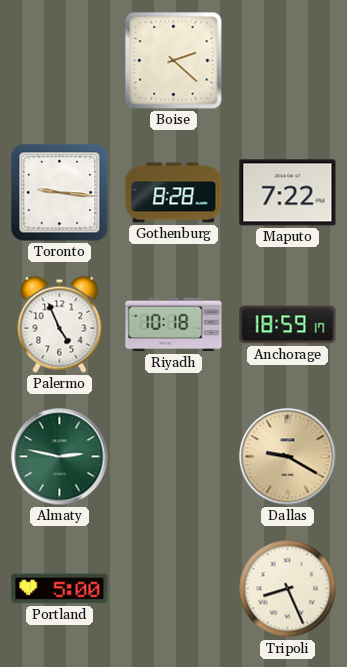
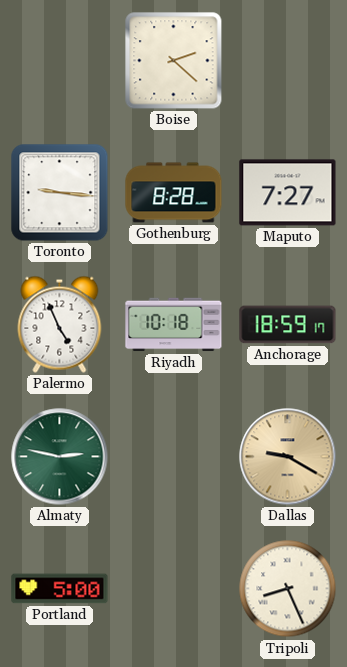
Maputo: 7:22 -> 7:27
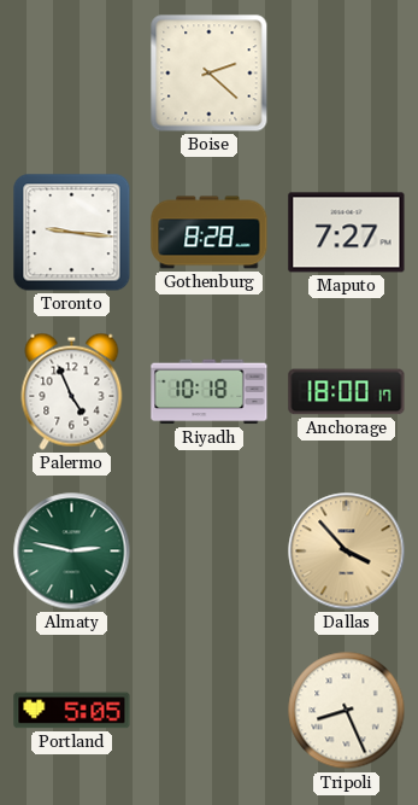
Anchorage: 18:59 -> 18:00
Dallas: 9:20 -> 3:53
Portland: 5:00 -> 5:05
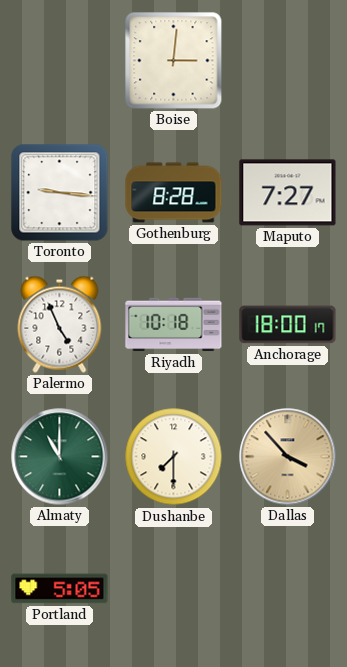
Boise: 2:22 -> 3:01
Almaty: 2:47 -> 11:00
Dushanbe: none -> 7:30
Tripoli: 8:26 -> none
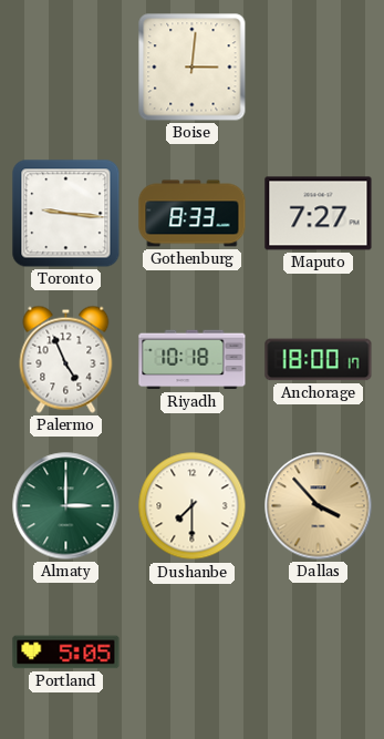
Gothenburg: 8:28 -> 8:33
Almaty: 11:00 -> 3:00
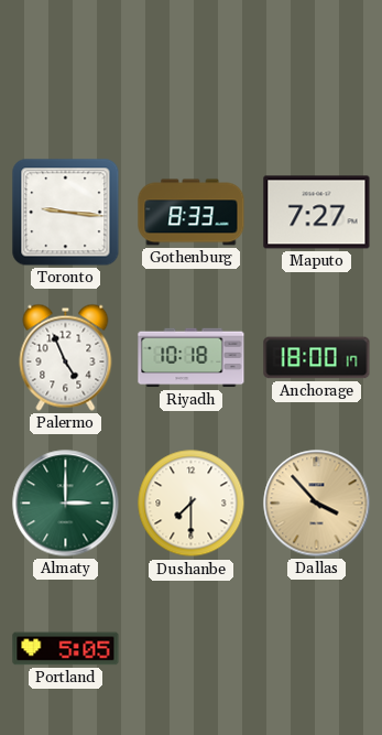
Boise: 3:01 -> none
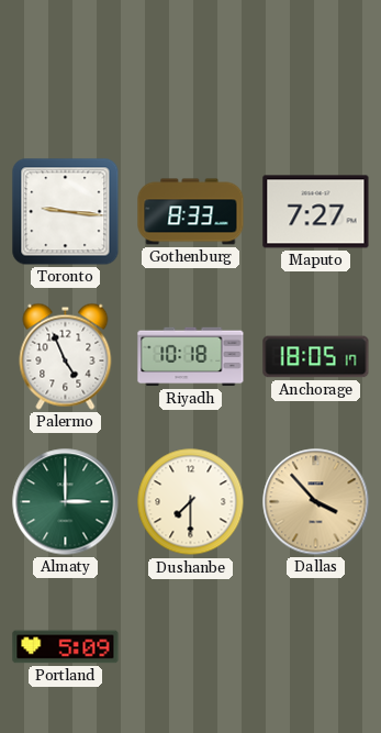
Anchorage: 18:00 -> 18:05
Portland: 5:05 -> 5:09
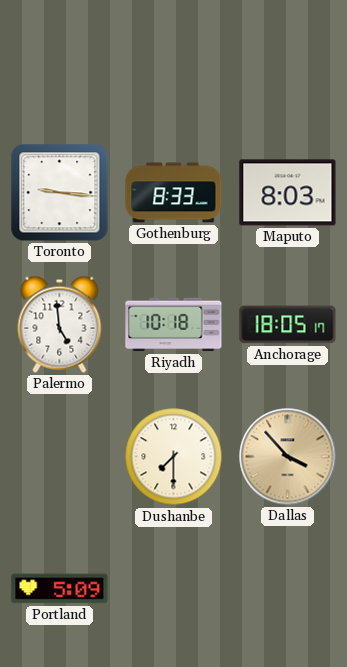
Maputo: 7:27 -> 8:03
Palermo: 4:56 -> 4:59
Almaty: 3:00 -> none
